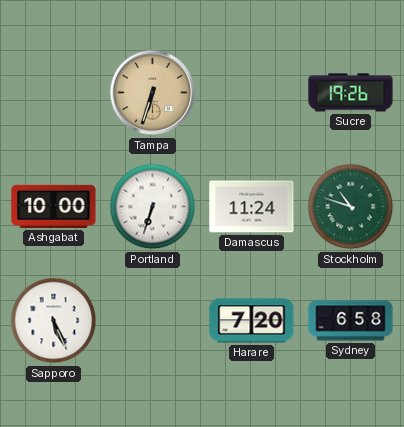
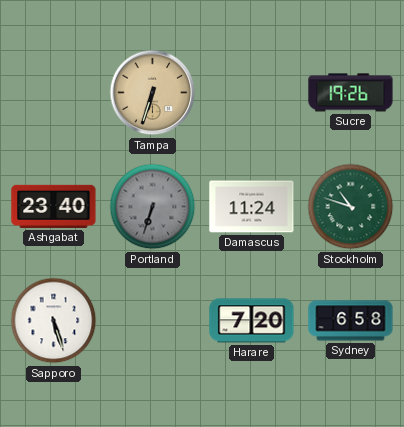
Ashgabat: 10:00 -> 23:40
Portland dial: white -> grey
Sapporo: 5:26 -> 5:27
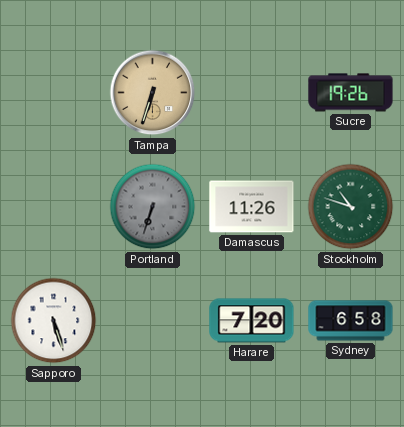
Ashgabat: 23:40 -> none
Damascus: 11:24 -> 11:26
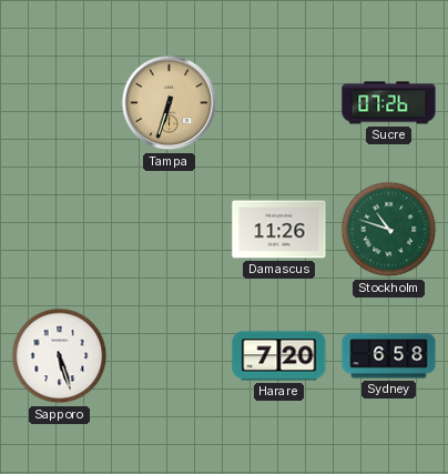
Sucre: 19:26 -> 07:26
Portland: 6:33 -> none
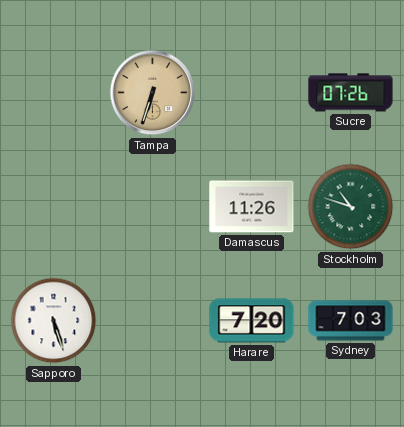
Sydney: 6:58 -> 7:03
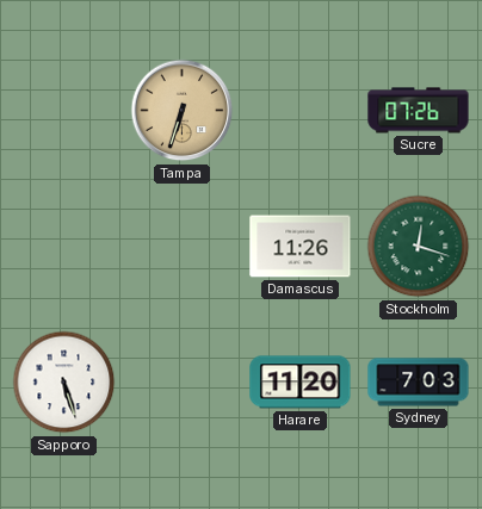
Stockholm: 10:48 -> 12:18
Harare: 7:20 -> 11:20
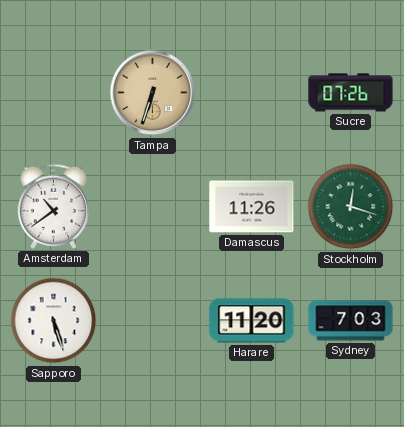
Amsterdam: none -> 10:39
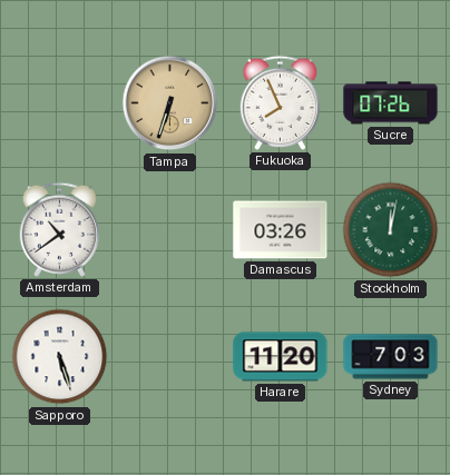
Fukuoka: none -> 7:56
Damascus: 11:26 -> 03:26
Stockholm: 12:18 -> 12:02
